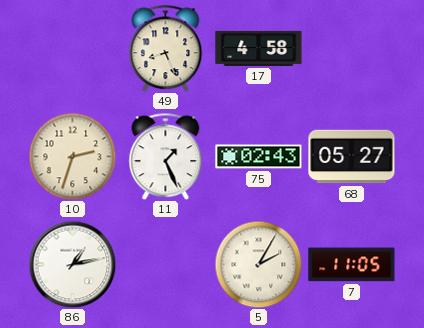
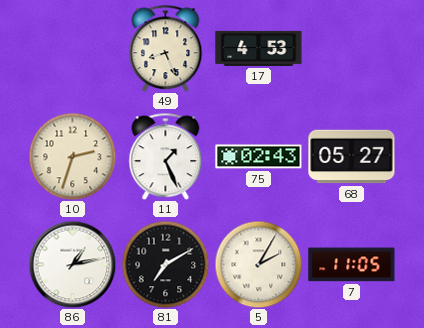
17: 4:58 -> 4:53
81: none -> 7:10
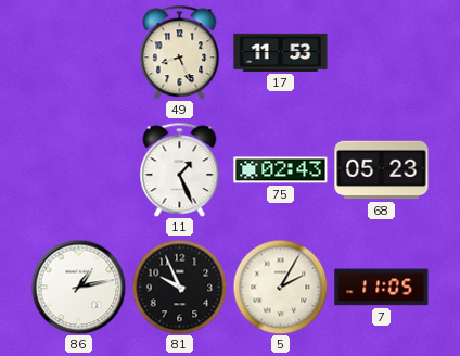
17: 4:53 -> 11:53
10: 2:33 -> none
68: 05:27 -> 05:23
81: 7:10 -> 9:56
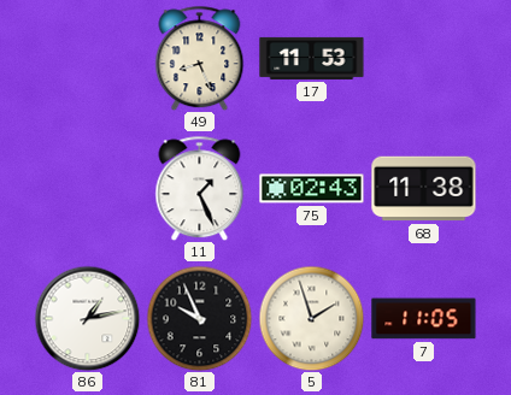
68: 05:23 -> 11:38
5: 2:05 -> 1:57
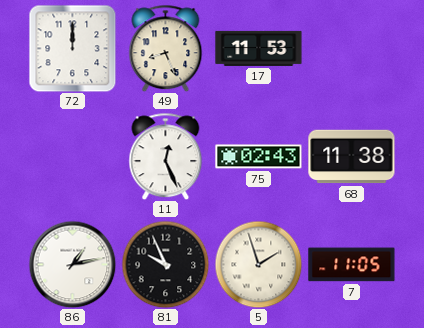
72: none -> 12:00
11: 1:26 -> 12:26
